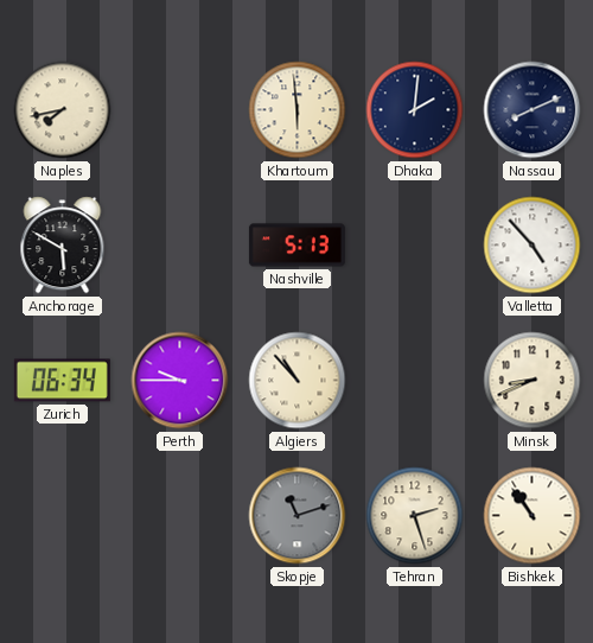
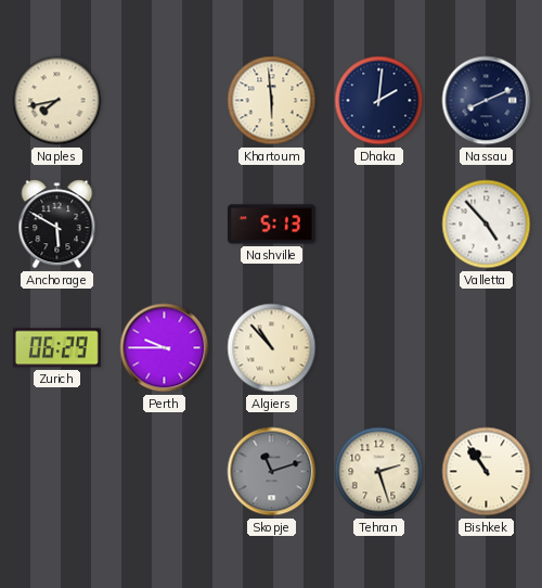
Zurich: 06:34 -> 06:29
Minsk: 8:41 -> none
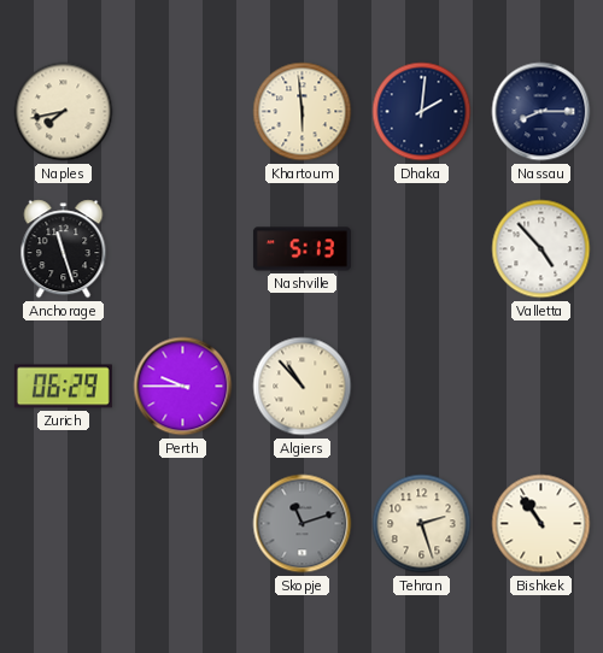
Nassau: 8:11 -> 8:15
Anchorage: 5:50 -> 11:27
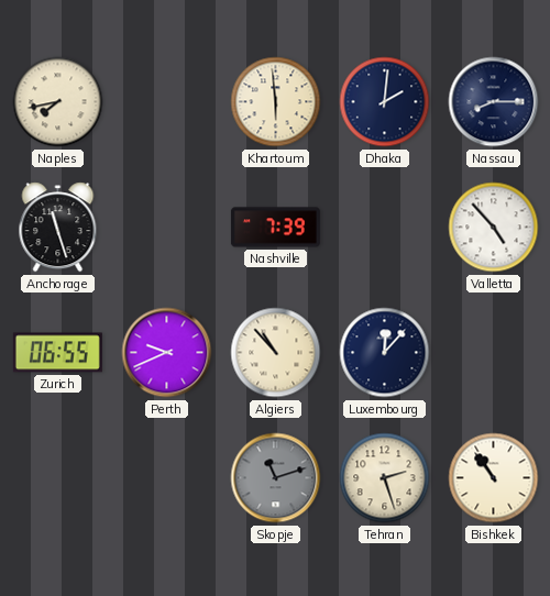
Nashville: 5:13 -> 7:39
Zurich: 06:29 -> 06:55
Perth: 9:45 -> 9:41
Luxembourg: none -> 12:07
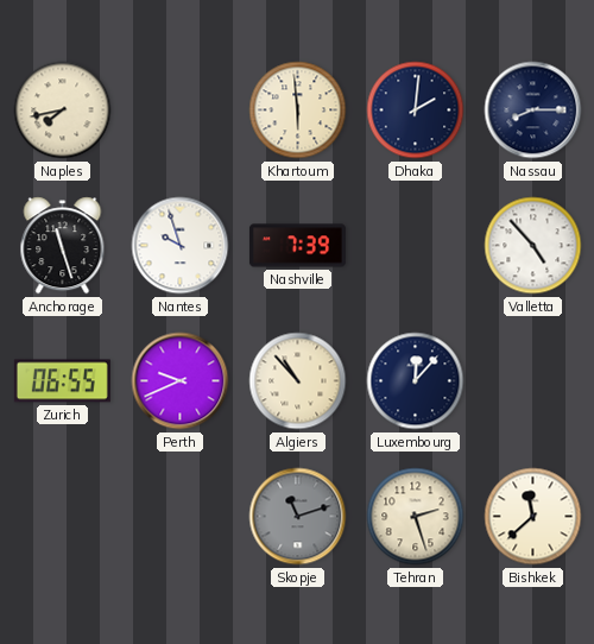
Nantes: none -> 9:57
Bishkek: 10:54 -> 11:38
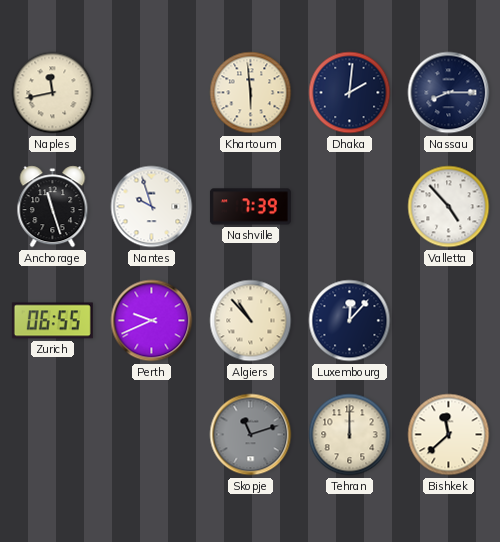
Naples: 7:43 -> 11:43
Tehran: 2:27 -> 12:00
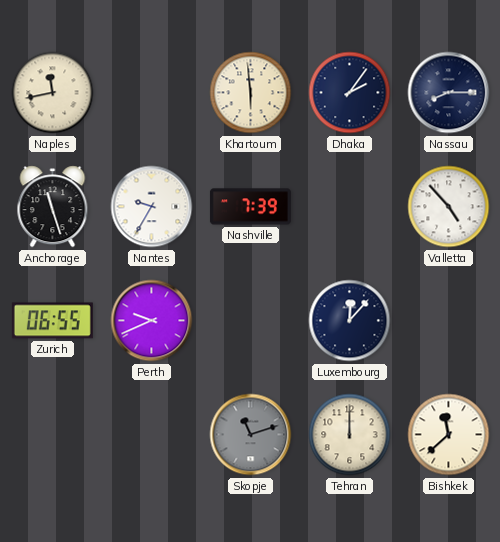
Dhaka: 2:01 -> 2:06
Nantes: 9:57 -> 9:35
Algiers: 10:53 -> none
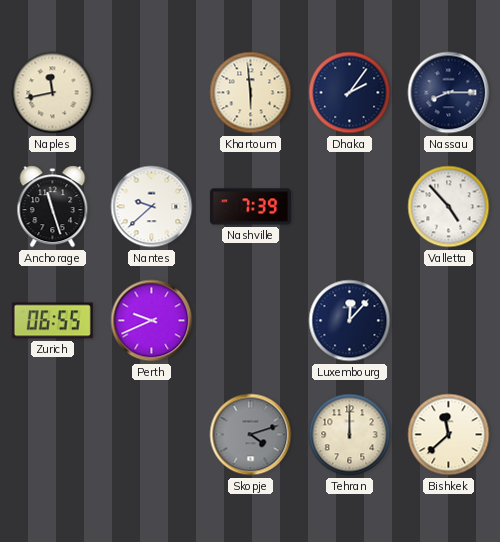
Nantes: 9:35 -> 9:38
Skopje: 11:12 -> 4:12
